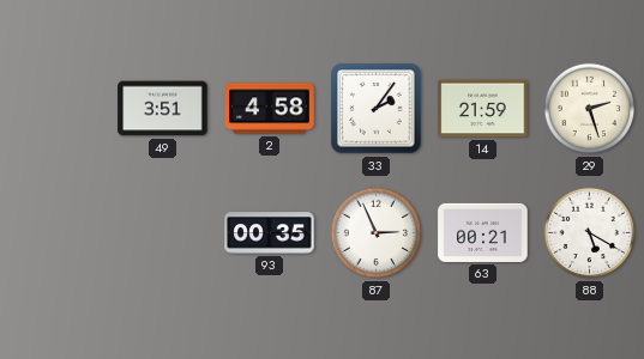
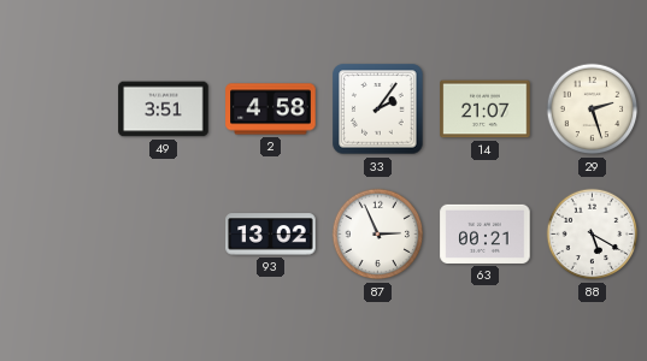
14: 21:59 -> 21:07
93: 00:35 -> 13:02
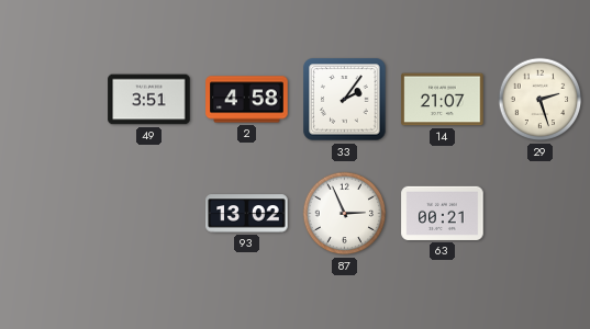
88: 5:20 -> none
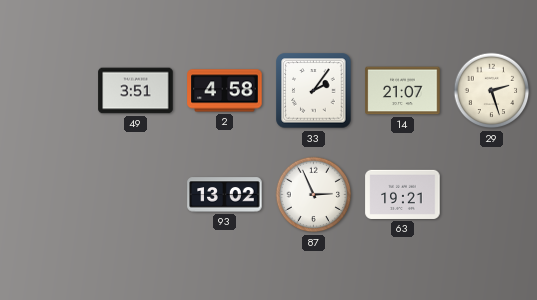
63: 00:21 -> 19:21
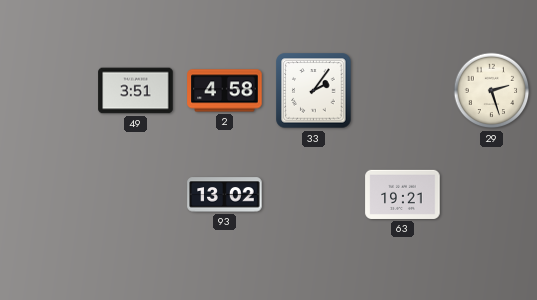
14: 21:07 -> none
87: 2:56 -> none
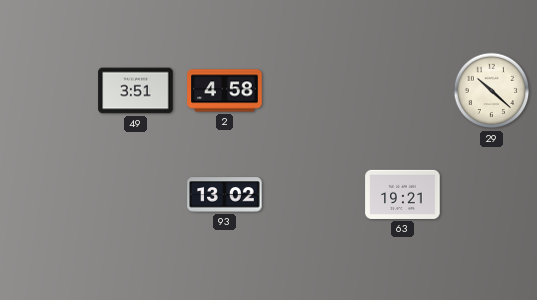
33: 2:06 -> none
29: 2:27 -> 10:22
